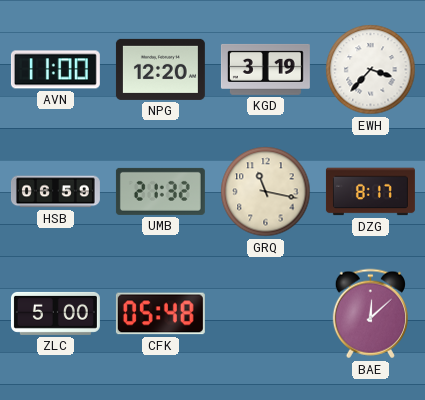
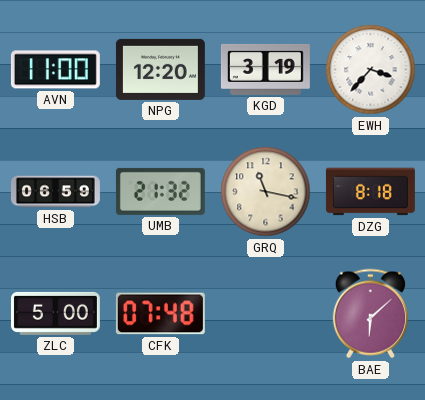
DZG: 8:17 -> 8:18
CFK: 05:48 -> 07:48
BAE: 12:08 -> 6:08
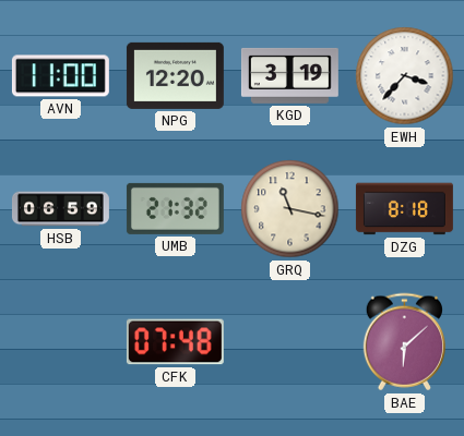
ZLC: 5:00 -> none
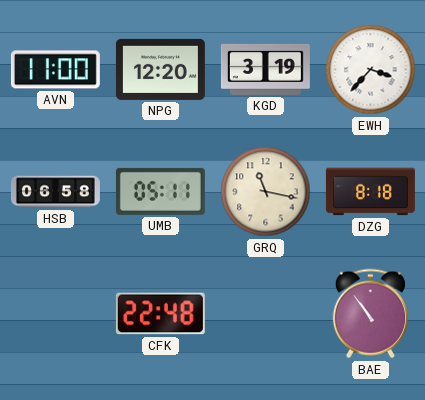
HSB: 06:59 -> 06:58
UMB: 21:32 -> 05:11
CFK: 07:48 -> 22:48
BAE: 6:08 -> 10:54
